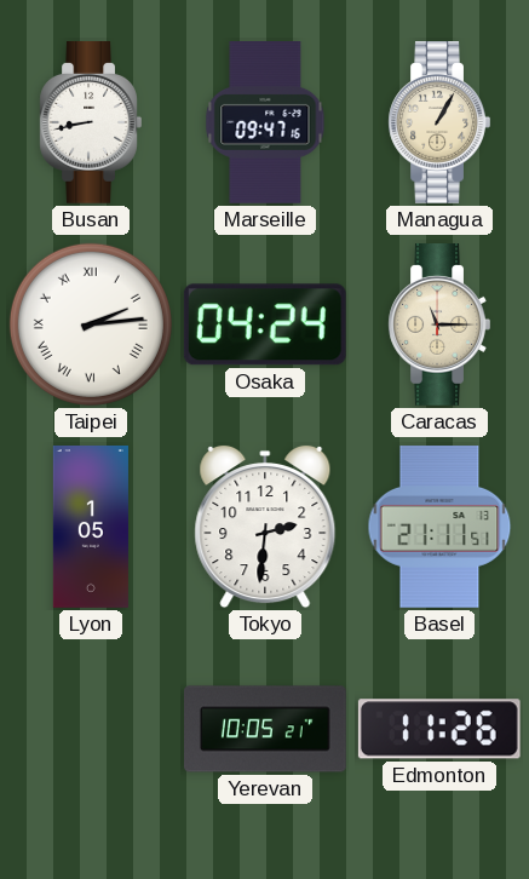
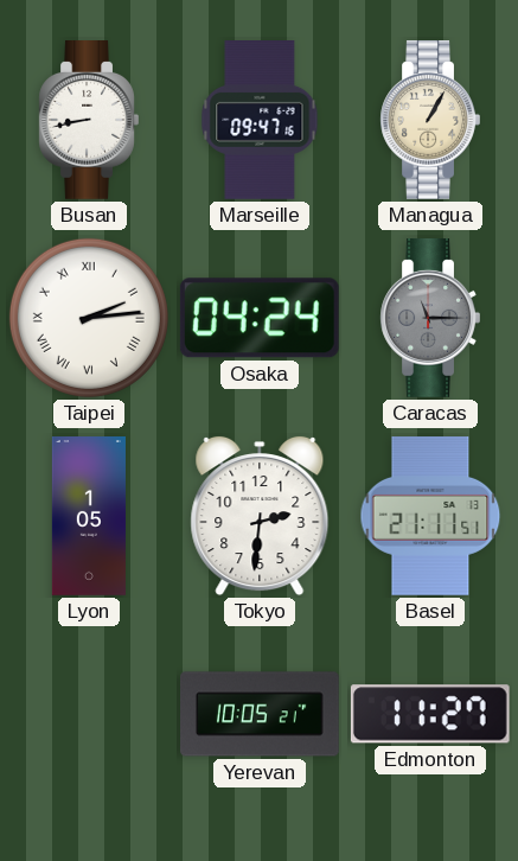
Caracas dial: cream -> grey
Edmonton: 11:26 -> 11:27
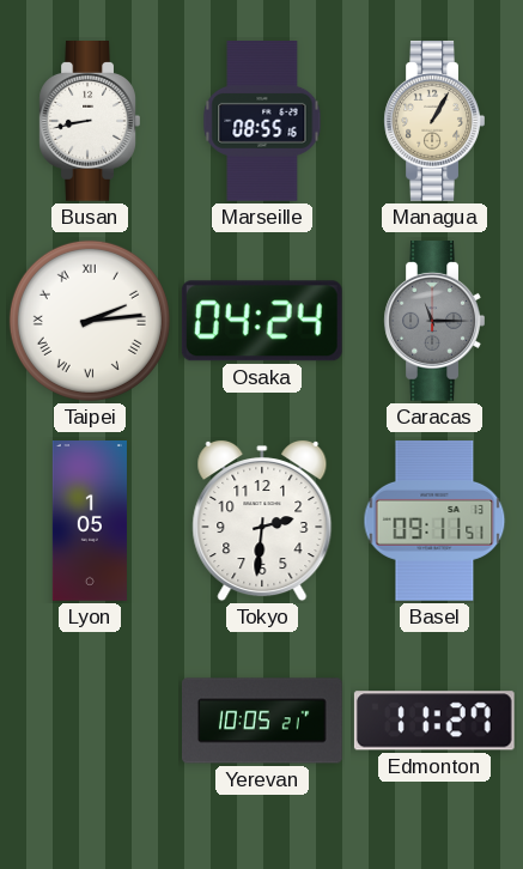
Marseille: 09:47 -> 08:55
Basel: 21:11 -> 09:11
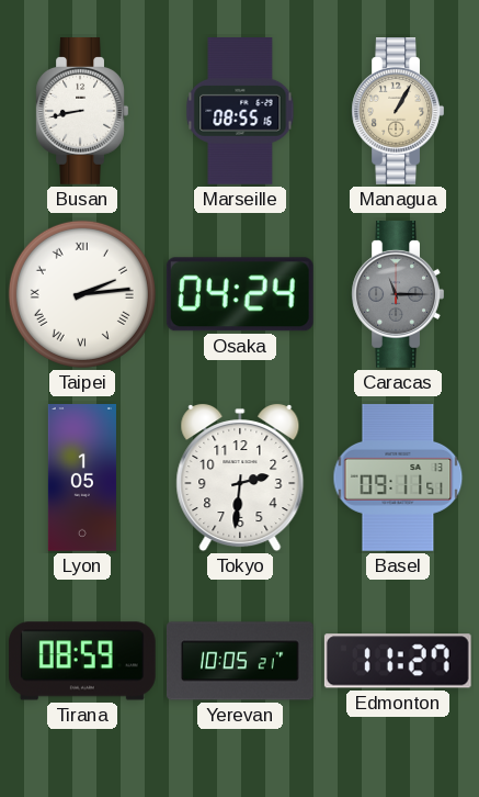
Tirana: none -> 08:59
